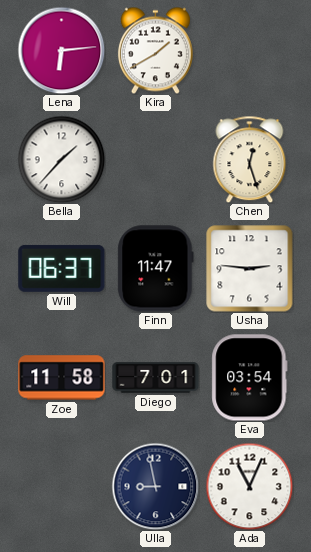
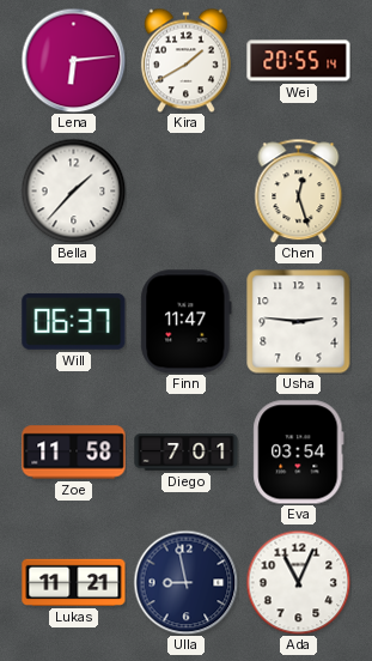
Wei: none -> 20:55
Lukas: none -> 11:21
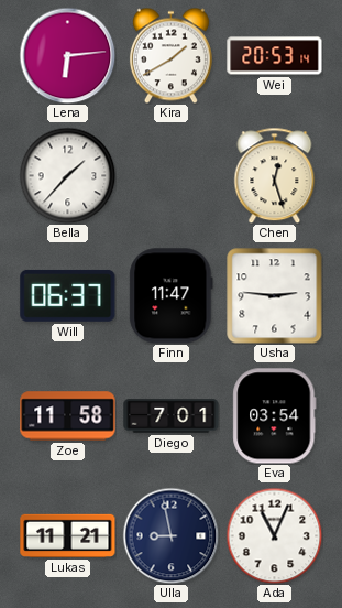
Wei: 20:55 -> 20:53
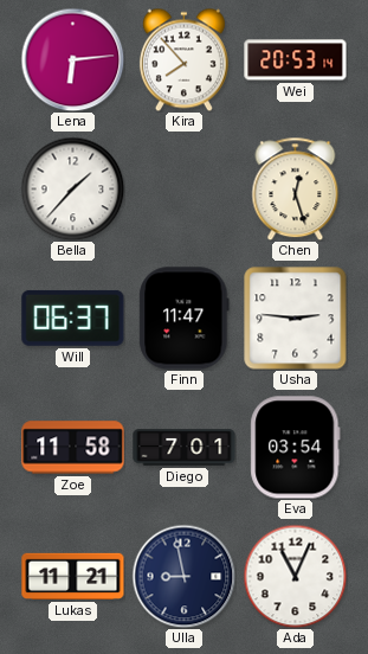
Kira: 1:40 -> 7:53
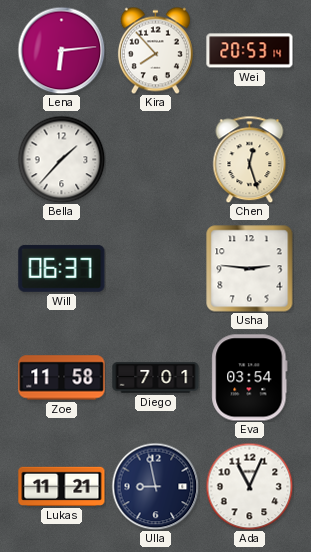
Finn: 11:47 -> none
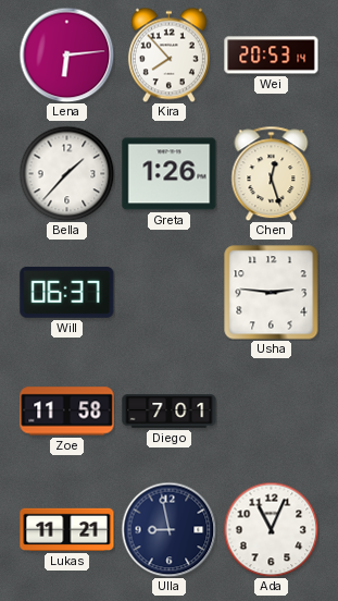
Greta: none -> 1:26
Eva: 03:54 -> none
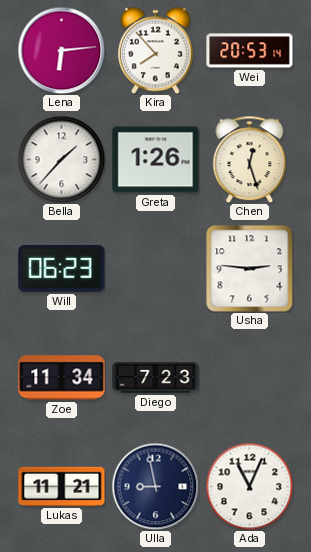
Will: 06:37 -> 06:23
Zoe: 11:58 -> 11:34
Diego: 7:01 -> 7:23
